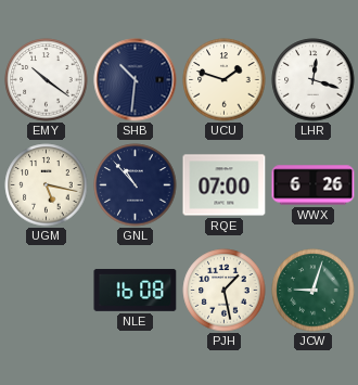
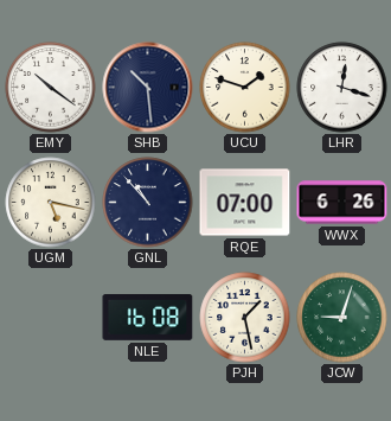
SHB: 10:31 -> 10:29
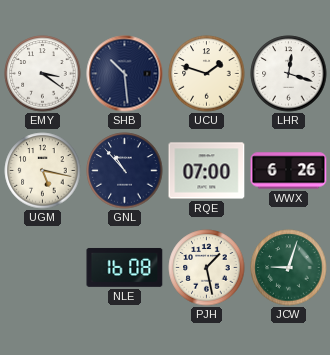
EMY: 10:21 -> 3:21
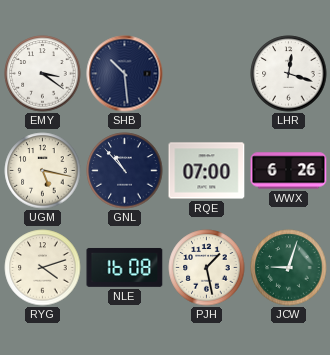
UCU: 1:48 -> none
RYG: none -> 4:12
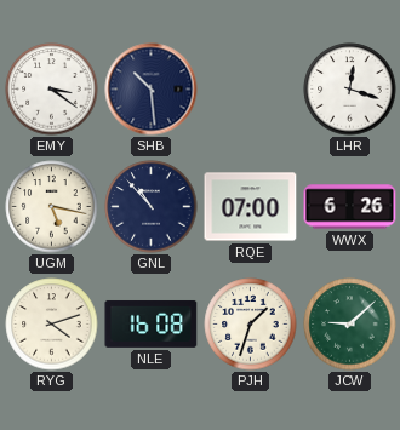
PJH: 1:28 -> 1:33
JCW: 9:03 -> 9:08
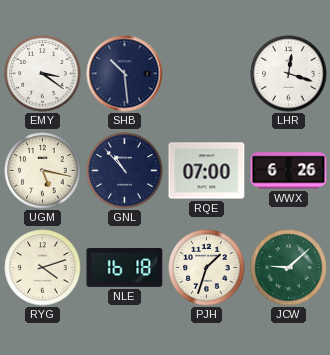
NLE: 16:08 -> 16:18
